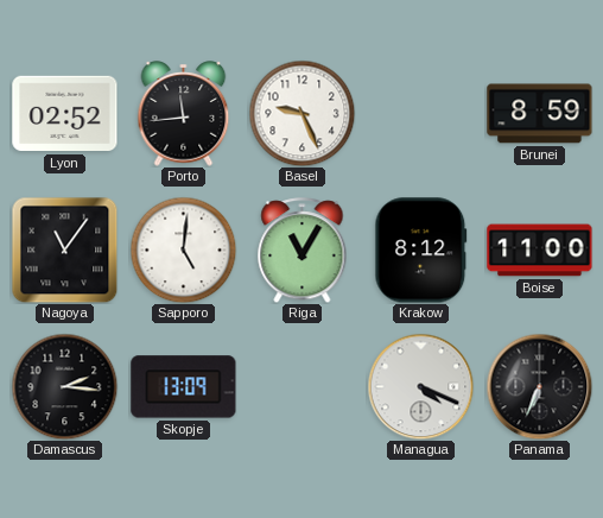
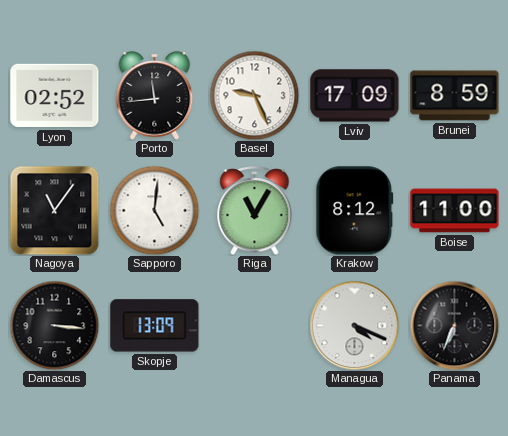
Lviv: none -> 17:09
Damascus: 2:16 -> 3:16
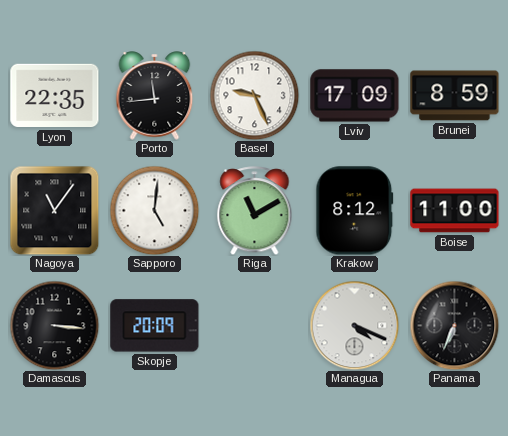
Lyon: 02:52 -> 22:35
Riga: 11:05 -> 11:10
Skopje: 13:09 -> 20:09
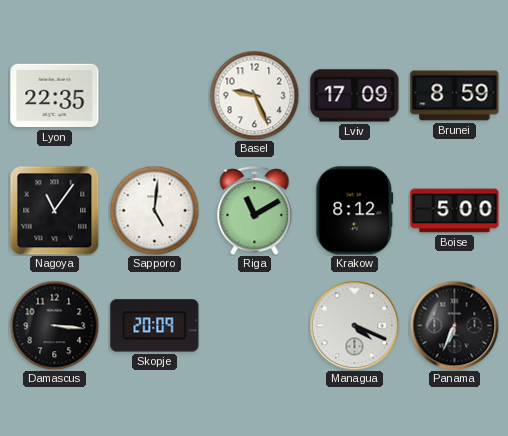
Porto: 11:44 -> none
Boise: 11:00 -> 5:00
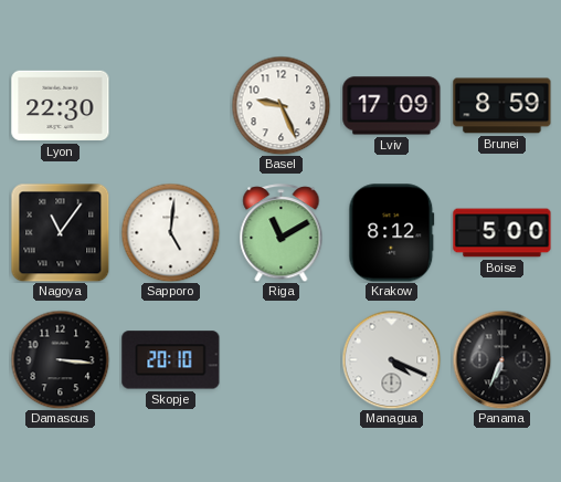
Lyon: 22:35 -> 22:30
Skopje: 20:09 -> 20:10
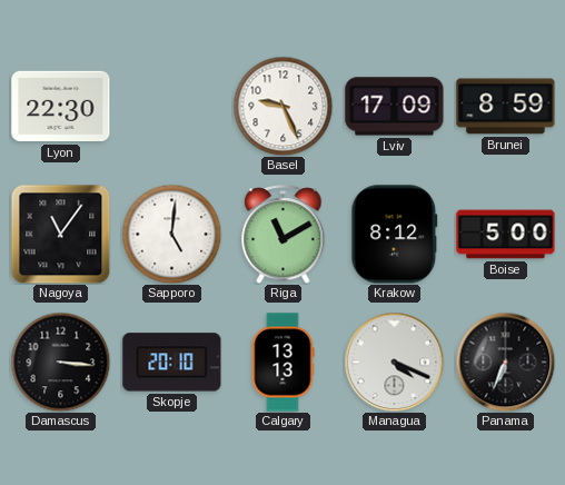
Calgary: none -> 13:13
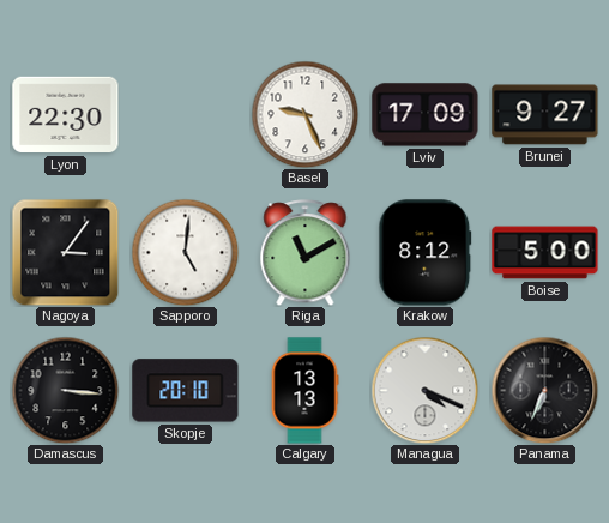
Brunei: 8:59 -> 9:27
Nagoya: 11:06 -> 3:06
